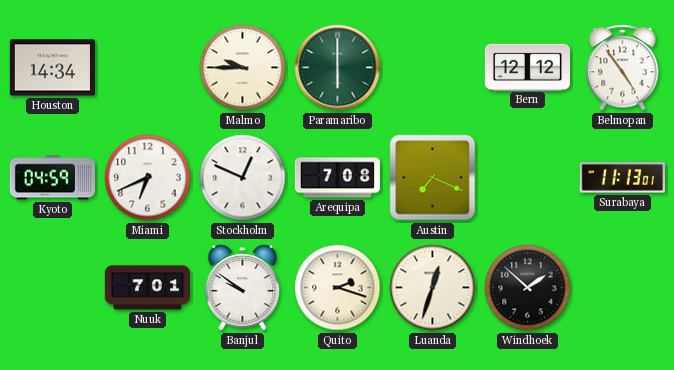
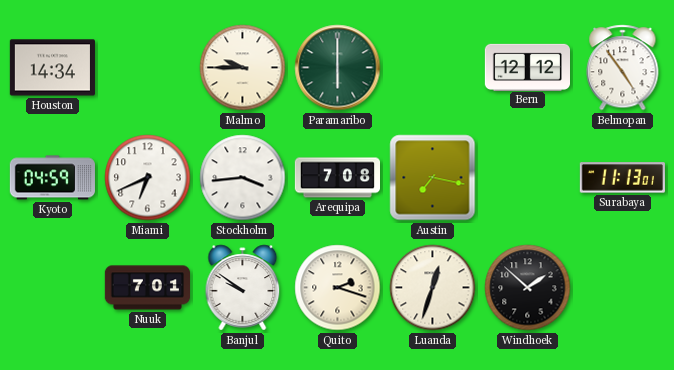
Stockholm: 12:49 -> 3:44
Austin: 7:19 -> 7:17
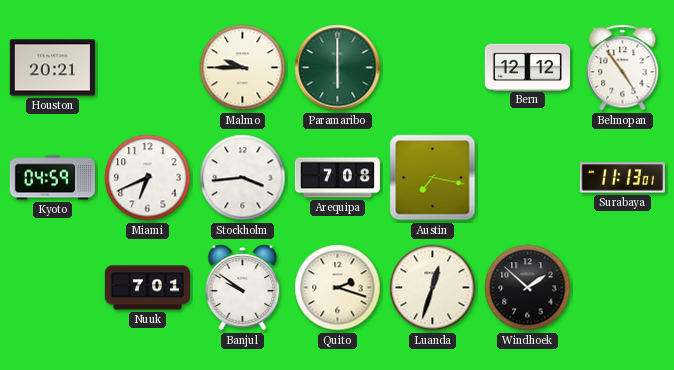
Houston: 14:34 -> 20:21
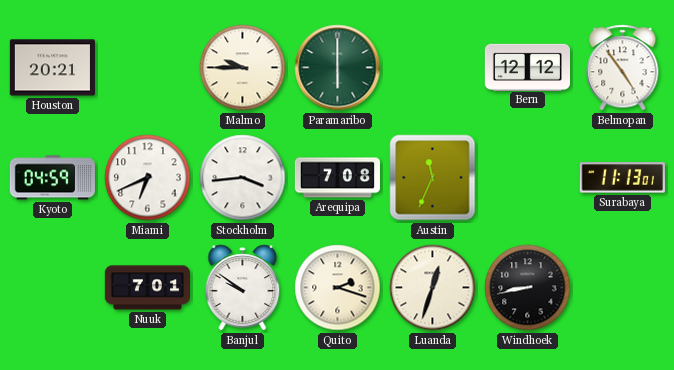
Austin: 7:17 -> 11:34
Windhoek: 1:52 -> 8:43
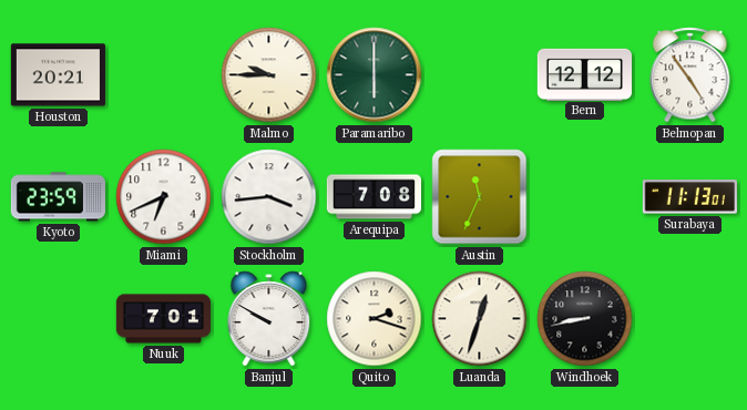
Kyoto: 04:59 -> 23:59
Banjul: 9:51 -> 9:50
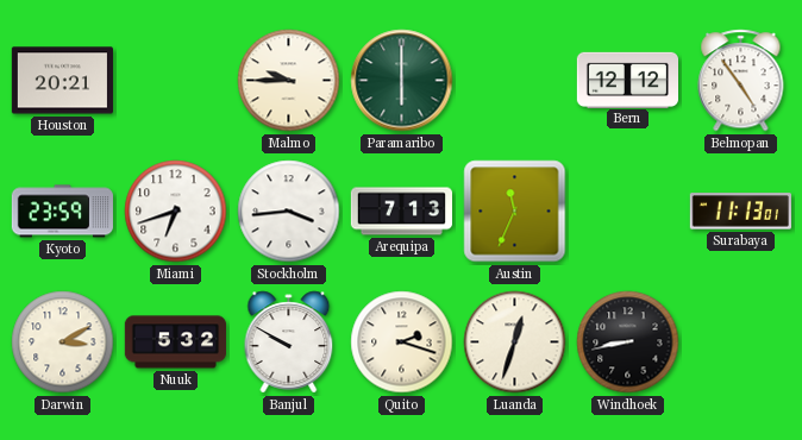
Miami: 6:41 -> 6:42
Arequipa: 7:08 -> 7:13
Darwin: none -> 3:10
Nuuk: 7:01 -> 5:32
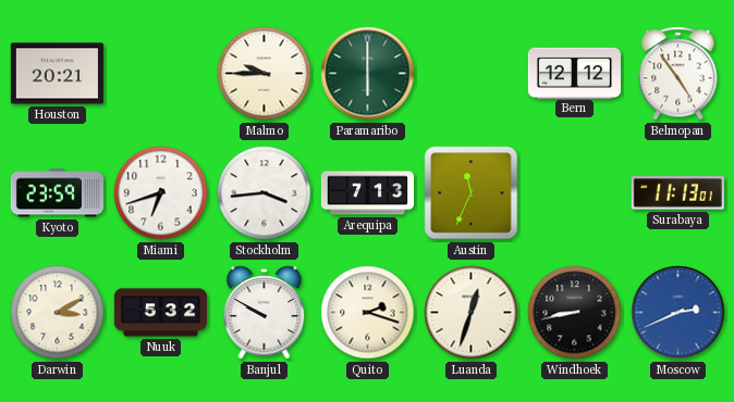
Moscow: none -> 2:41
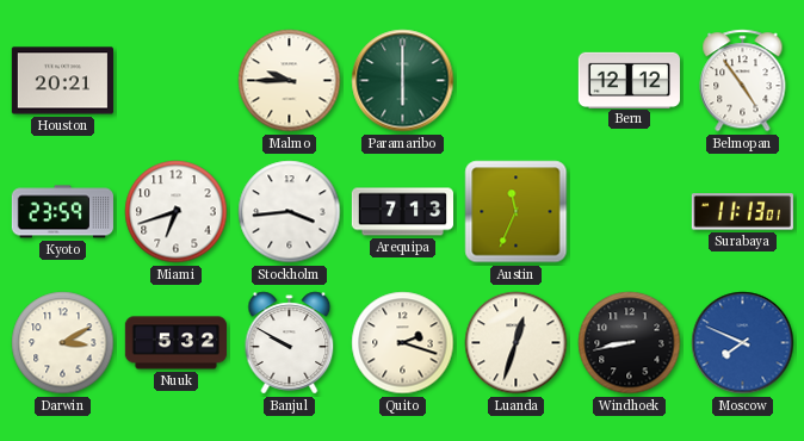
Moscow: 2:41 -> 7:49
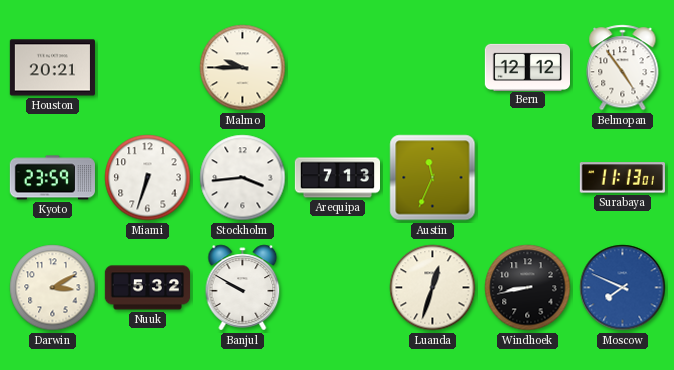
Paramaribo: 6:00 -> none
Miami: 6:42 -> 6:33
Quito: 2:18 -> none
